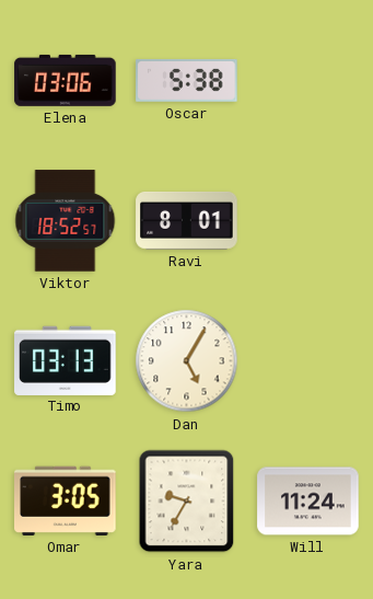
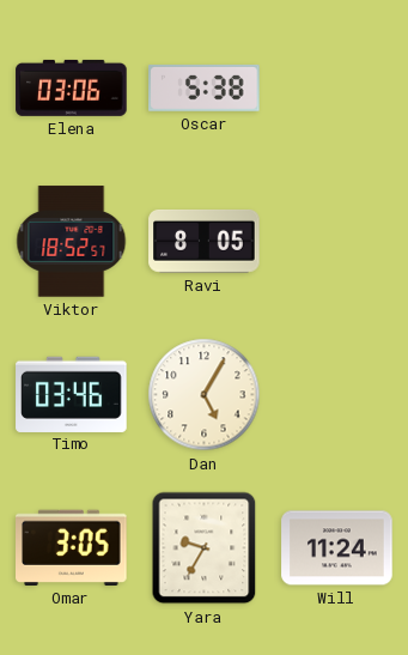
Ravi: 8:01 -> 8:05
Timo: 03:13 -> 03:46
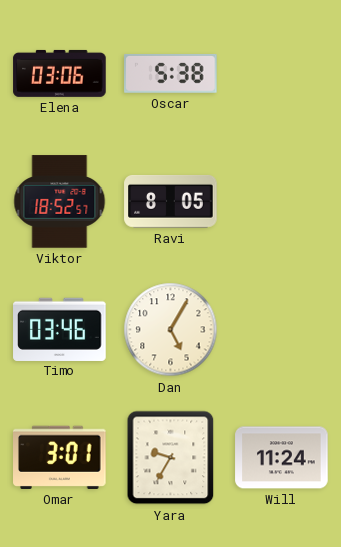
Omar: 3:05 -> 3:01
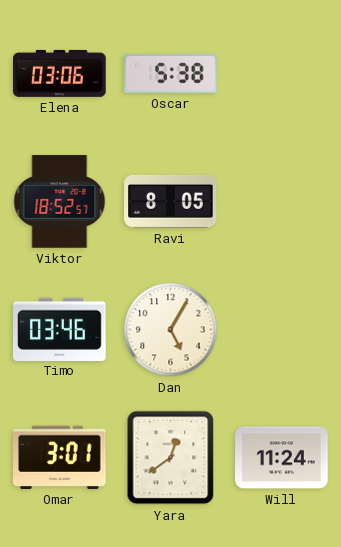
Yara: 9:35 -> 12:39
